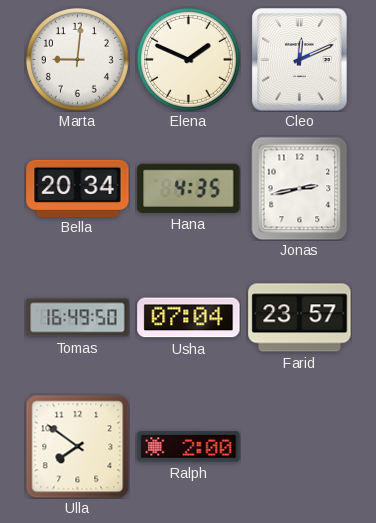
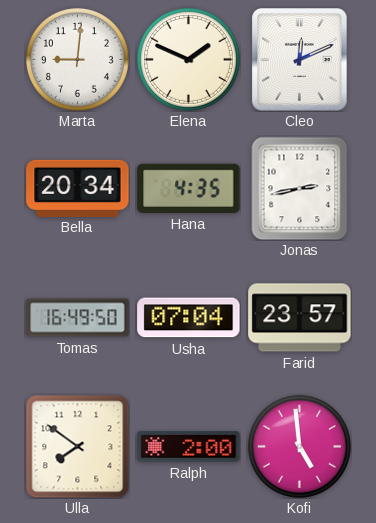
Kofi: none -> 4:59
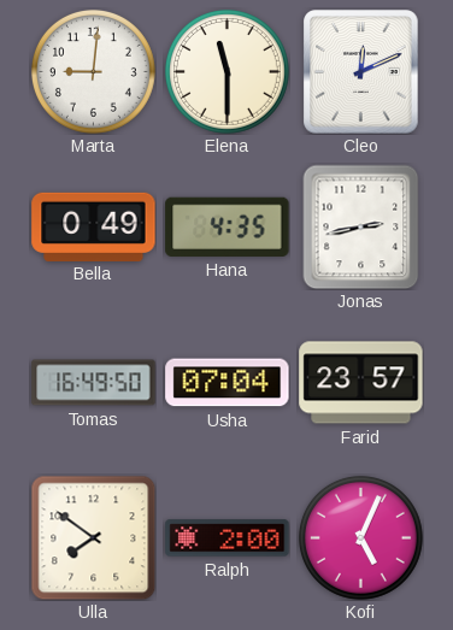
Elena: 1:49 -> 11:30
Bella: 20:34 -> 0:49
Kofi: 4:59 -> 5:04
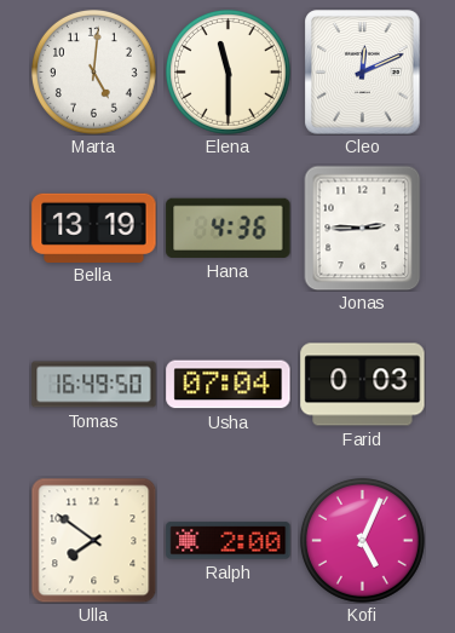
Marta: 9:01 -> 5:01
Bella: 0:49 -> 13:19
Hana: 4:35 -> 4:36
Jonas: 2:43 -> 2:45
Farid: 23:57 -> 0:03
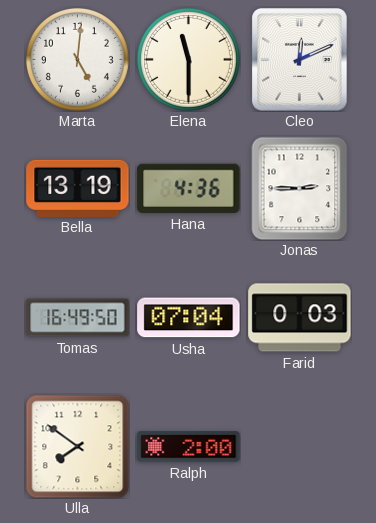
Kofi: 5:04 -> none
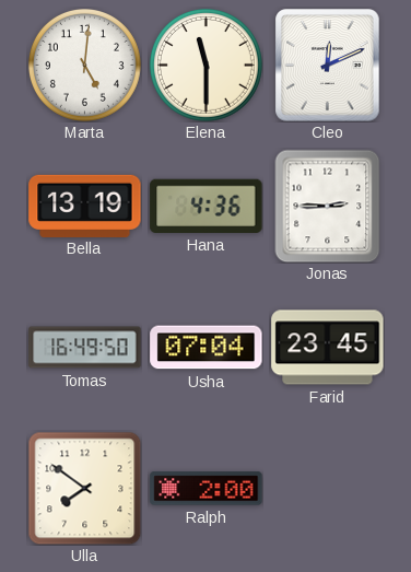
Farid: 0:03 -> 23:45
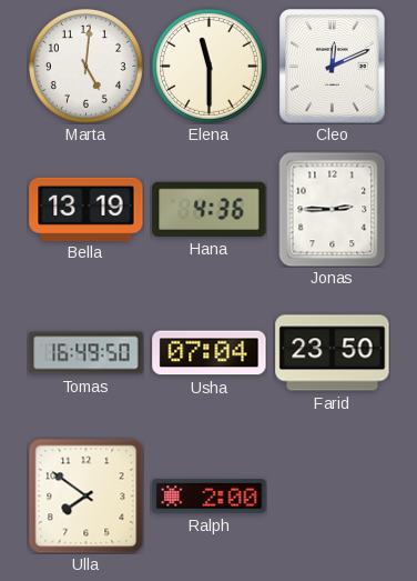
Farid: 23:45 -> 23:50
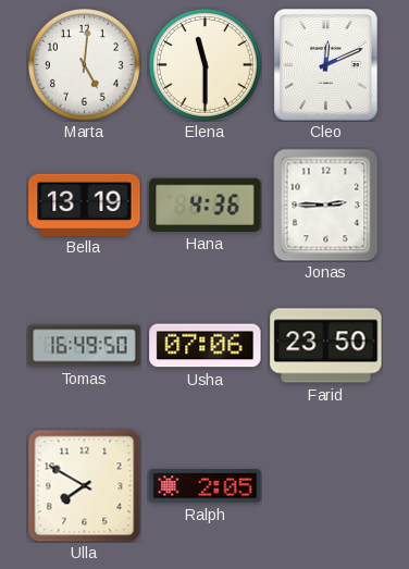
Usha: 07:04 -> 07:06
Ulla: 7:51 -> 7:50
Ralph: 2:00 -> 2:05
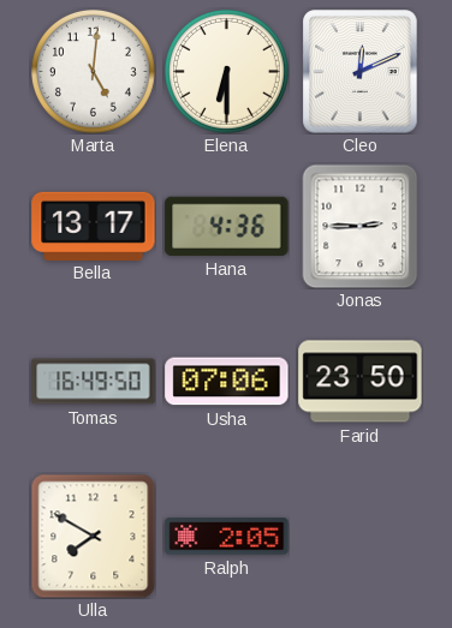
Elena: 11:30 -> 6:30
Bella: 13:19 -> 13:17
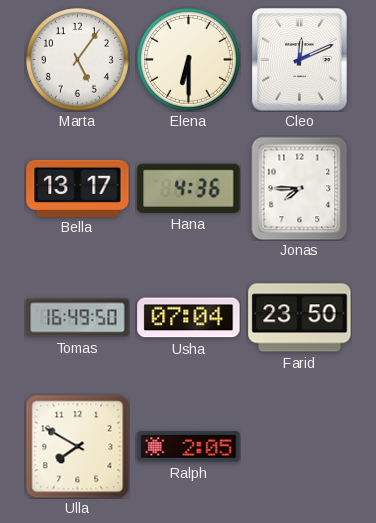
Marta: 5:01 -> 5:06
Jonas: 2:45 -> 7:45
Usha: 07:06 -> 07:04
